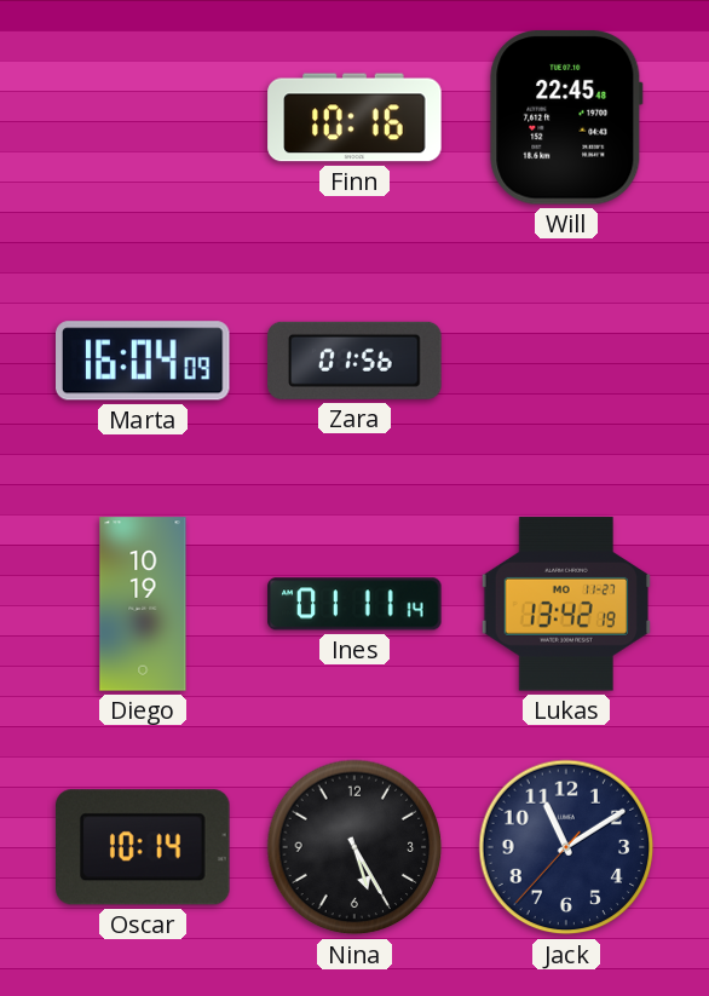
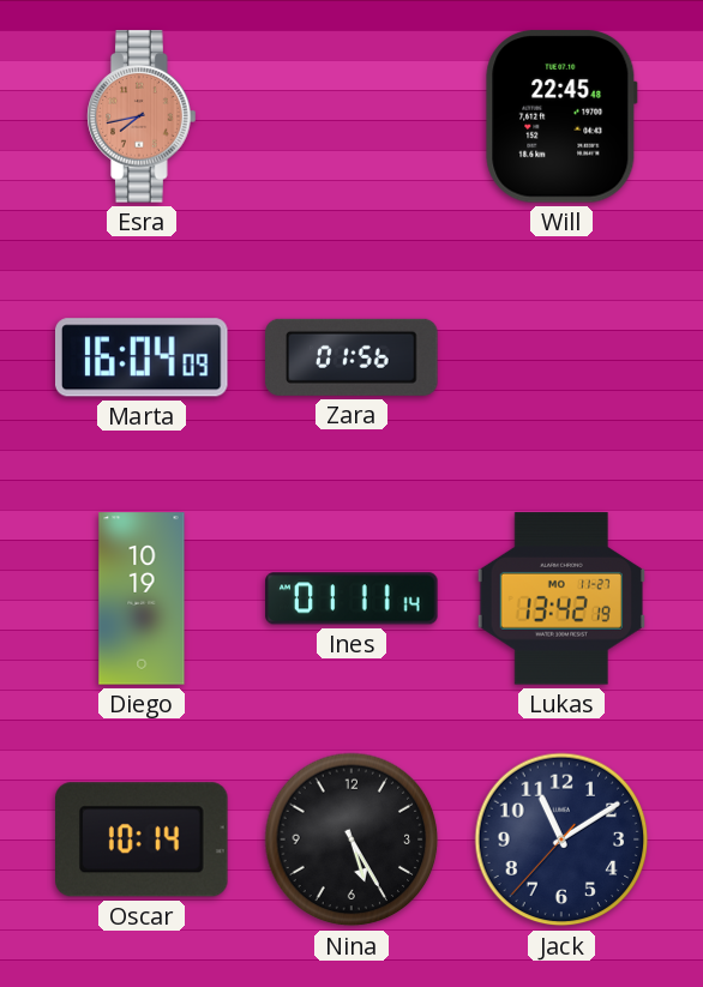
Esra: none -> 7:43
Finn: 10:16 -> none
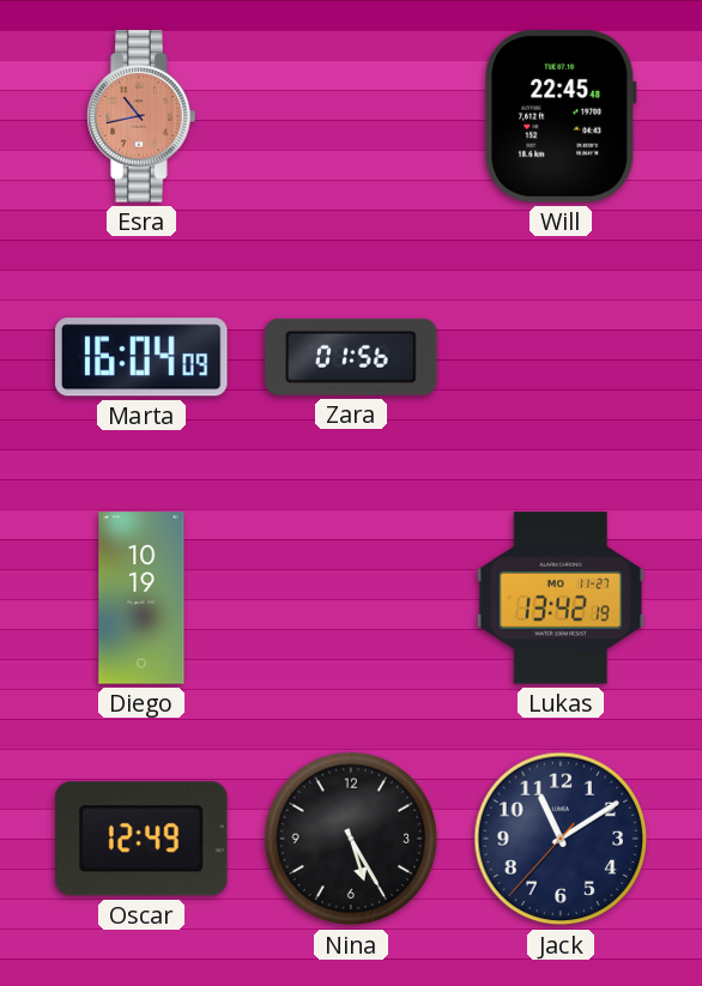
Esra: 7:43 -> 10:43
Ines: 01:11 -> none
Oscar: 10:14 -> 12:49
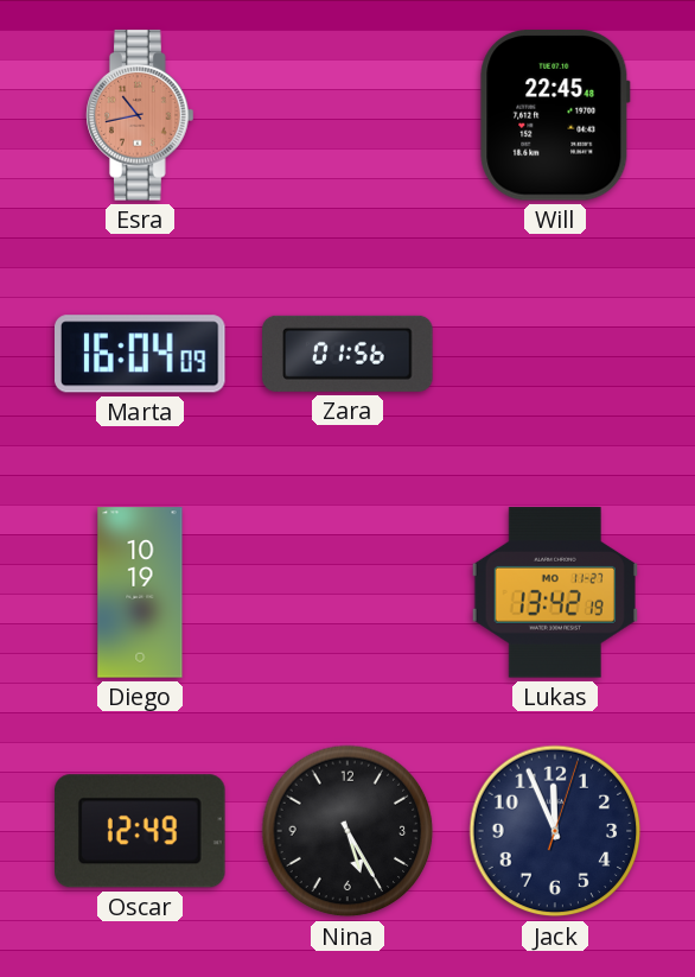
Jack: 11:09 -> 11:56
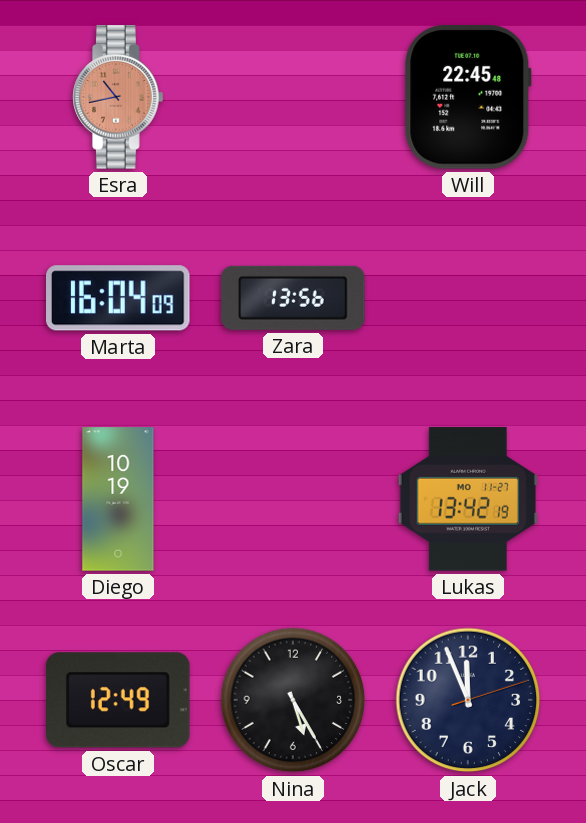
Zara: 01:56 -> 13:56
Jack: 11:56:03 -> 11:56:12
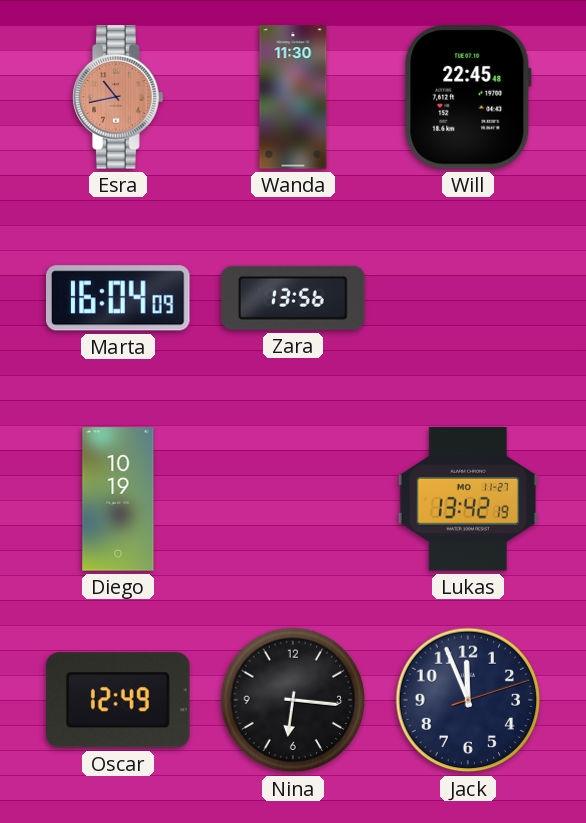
Wanda: none -> 11:30
Nina: 5:25 -> 6:16
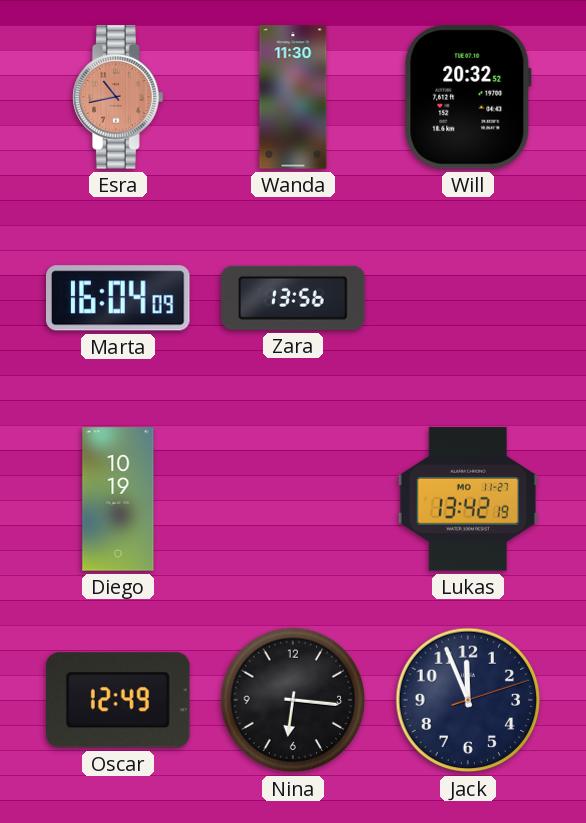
Will: 22:45 -> 20:32
